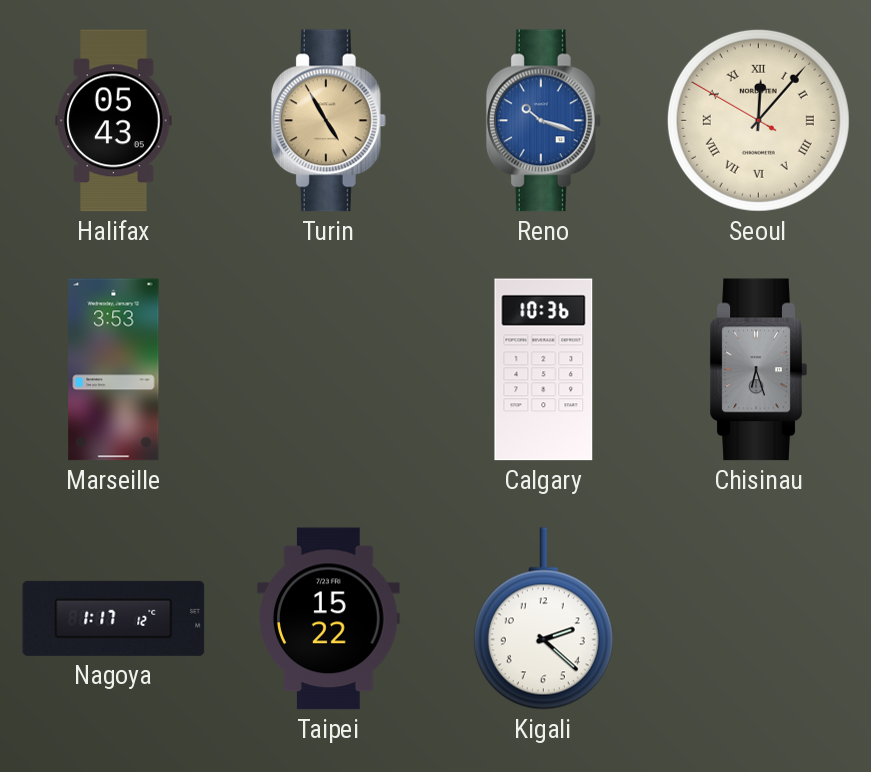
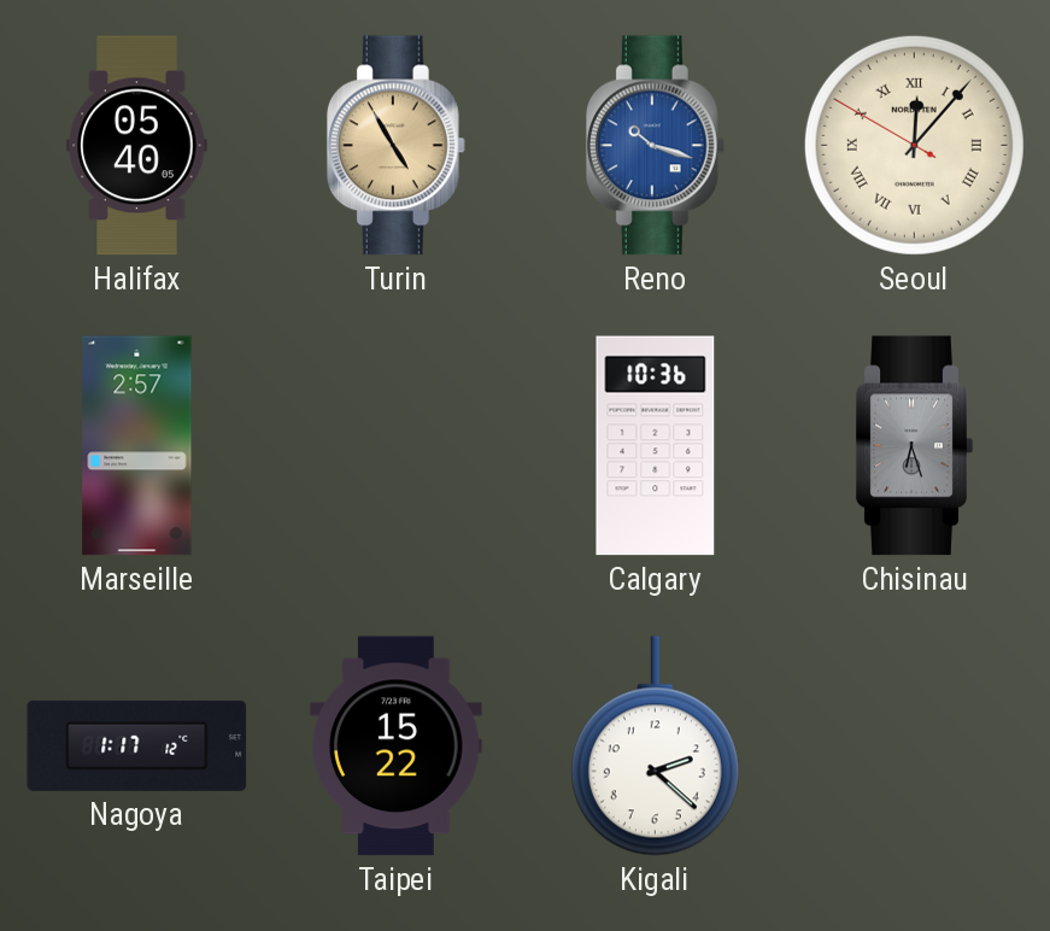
Halifax: 05:43 -> 05:40
Marseille: 3:53 -> 2:57
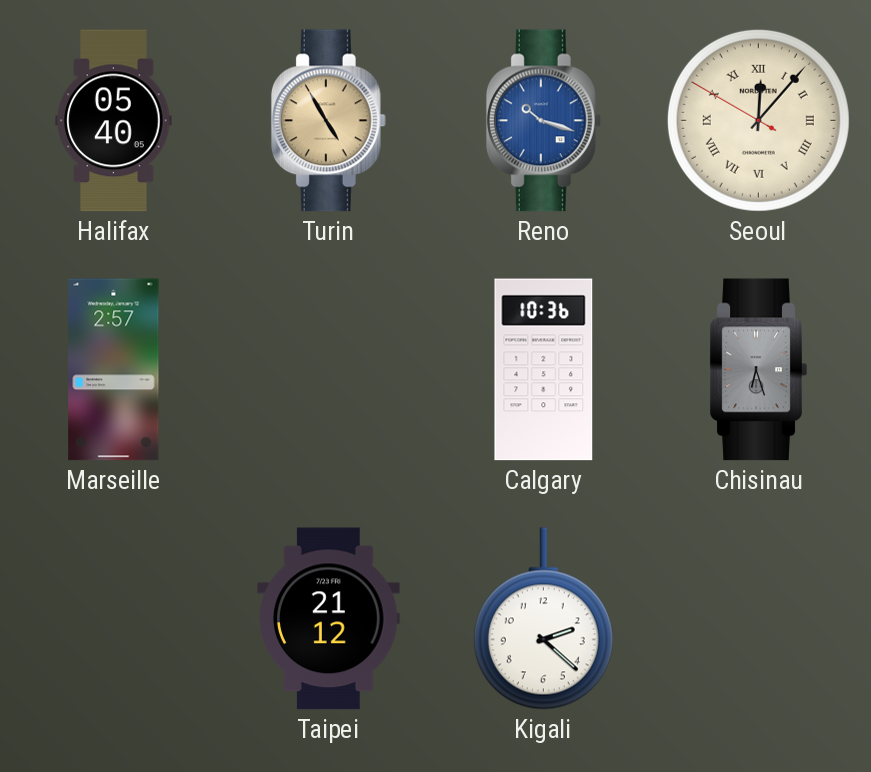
Nagoya: 1:17 -> none
Taipei: 15:22 -> 21:12
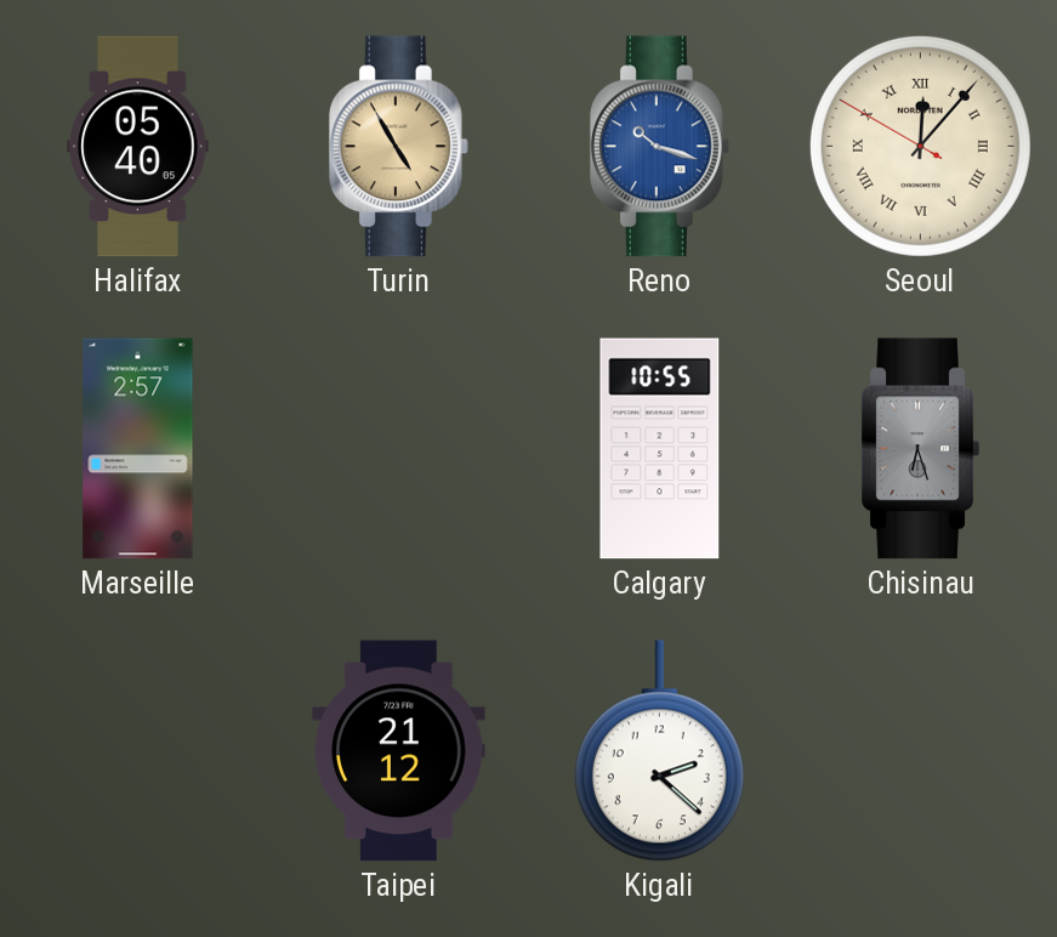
Calgary: 10:36 -> 10:55
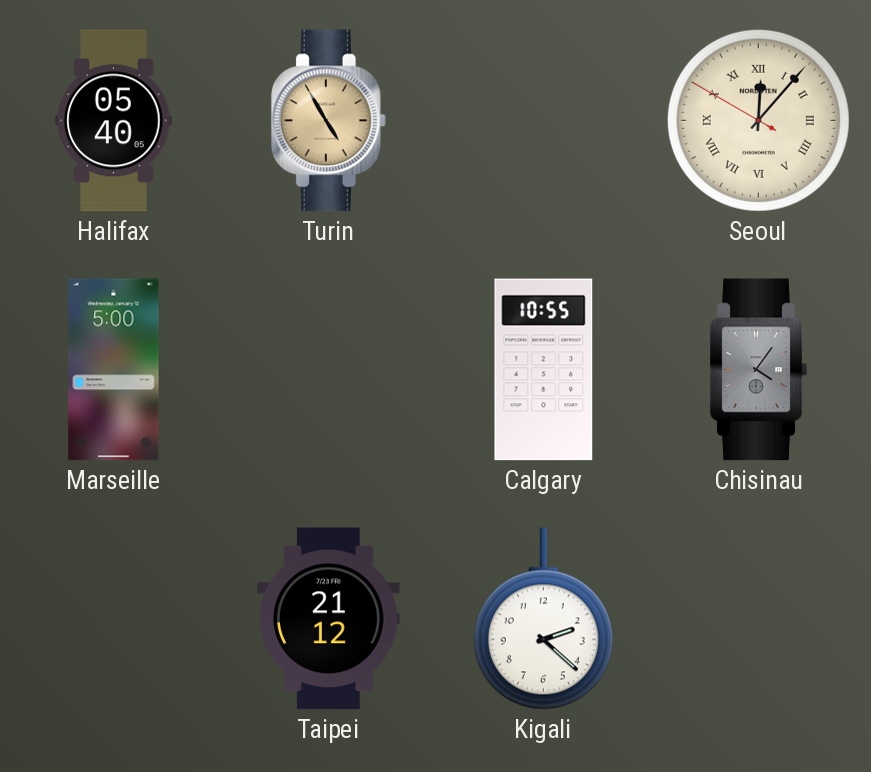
Reno: 10:18 -> none
Marseille: 2:57 -> 5:00
Chisinau: 6:27 -> 4:06
